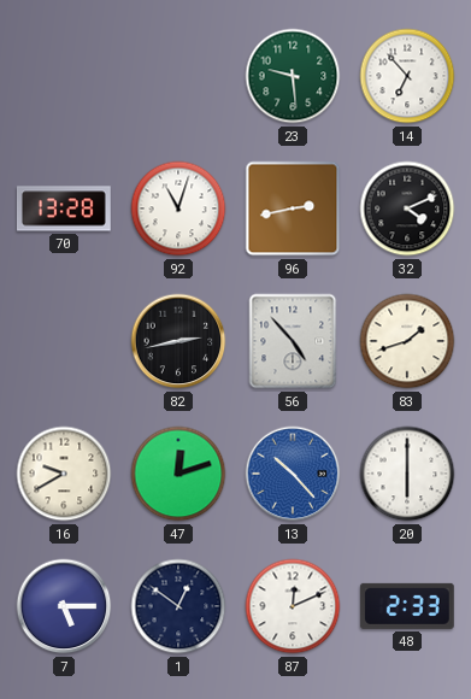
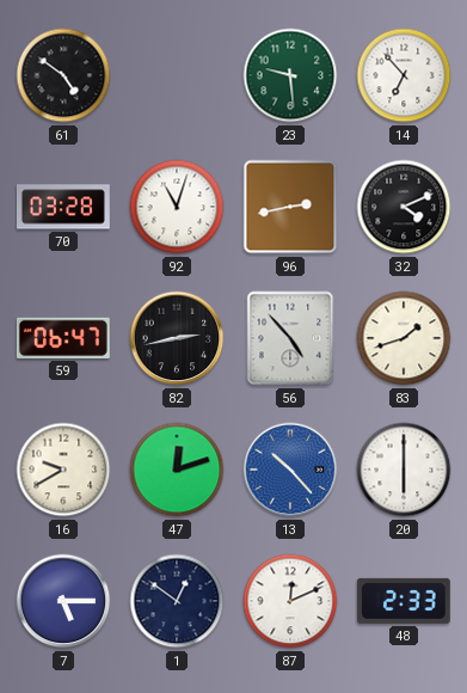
61: none -> 4:51
70: 13:28 -> 03:28
59: none -> 06:47
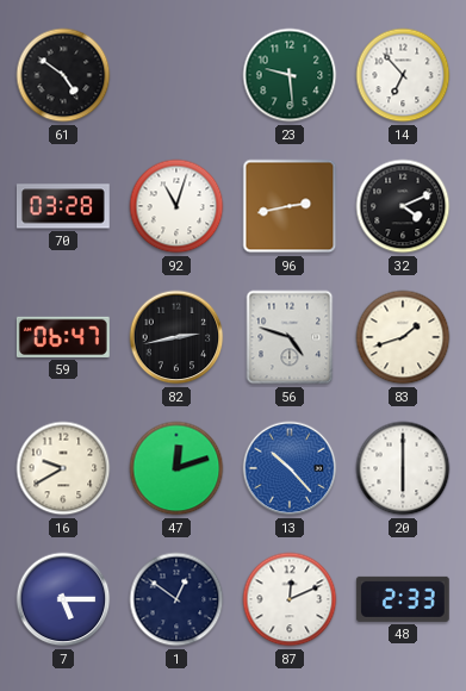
56: 4:53 -> 4:48
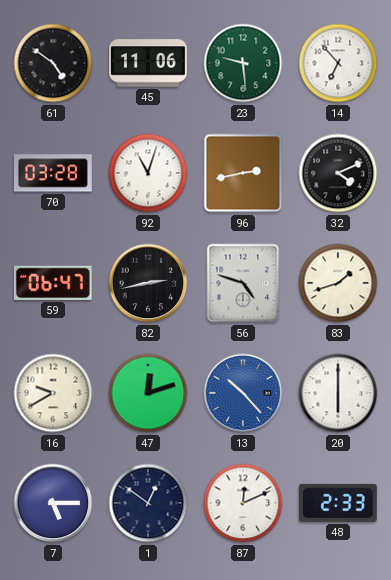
45: none -> 11:06
